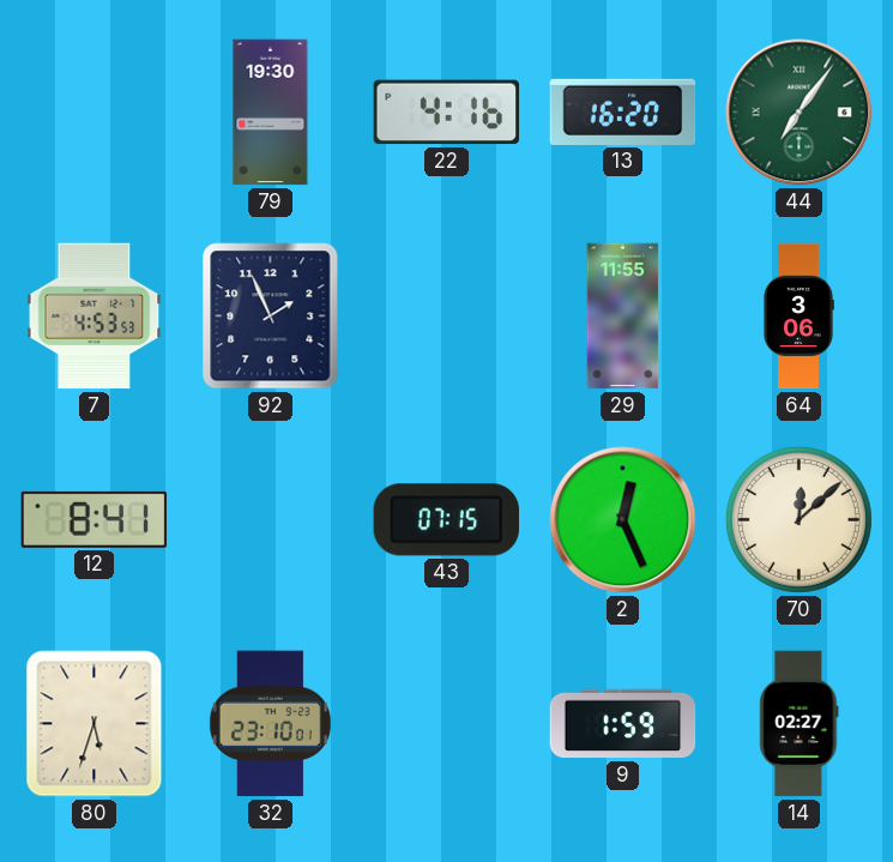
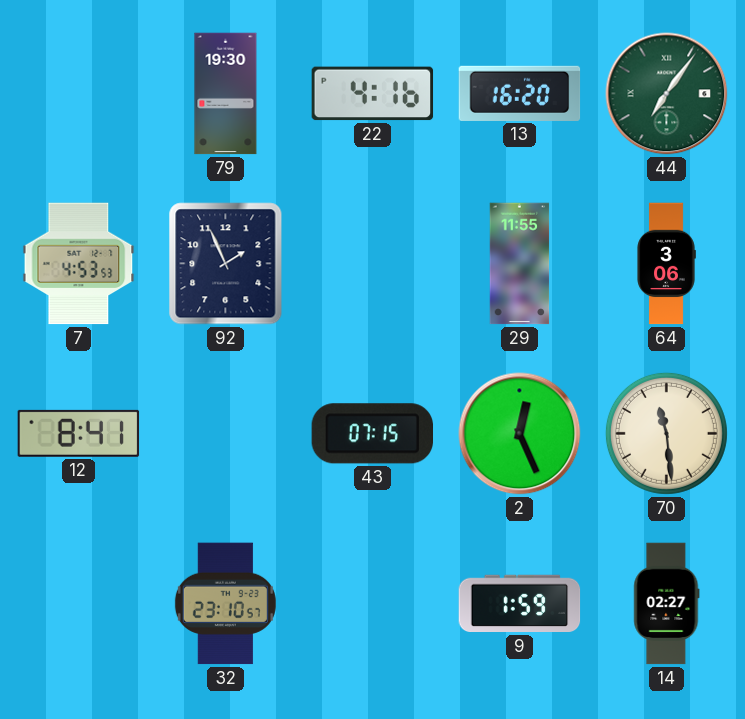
70: 12:08 -> 11:29
80: 5:33 -> none
32: 23:10:01 -> 23:10:57
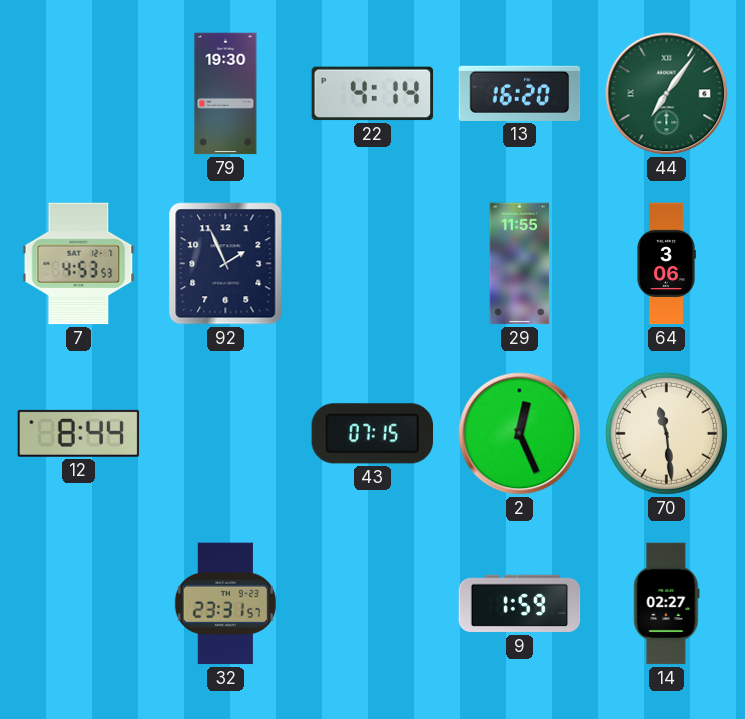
22: 4:16 -> 4:14
12: 8:41 -> 8:44
32: 23:10 -> 23:31
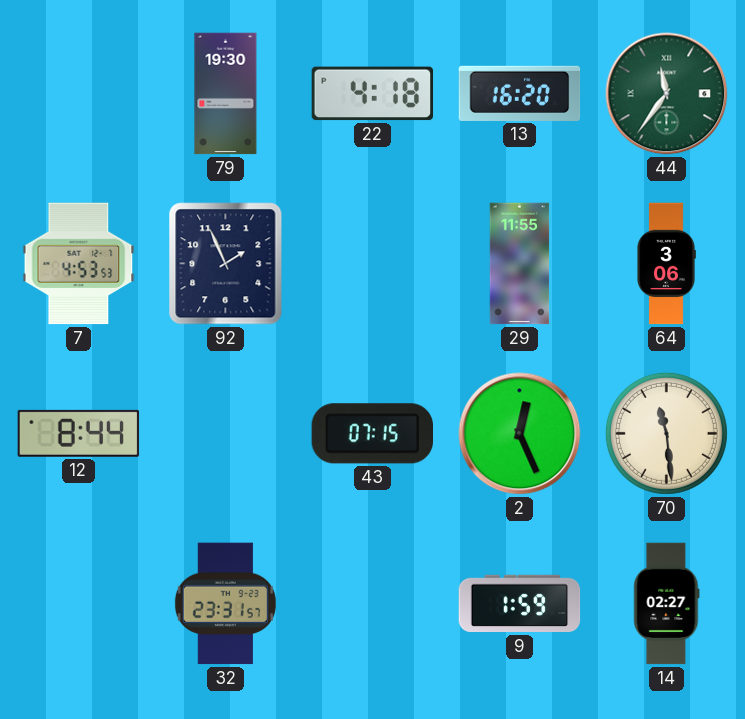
22: 4:14 -> 4:18
44: 7:06 -> 11:36
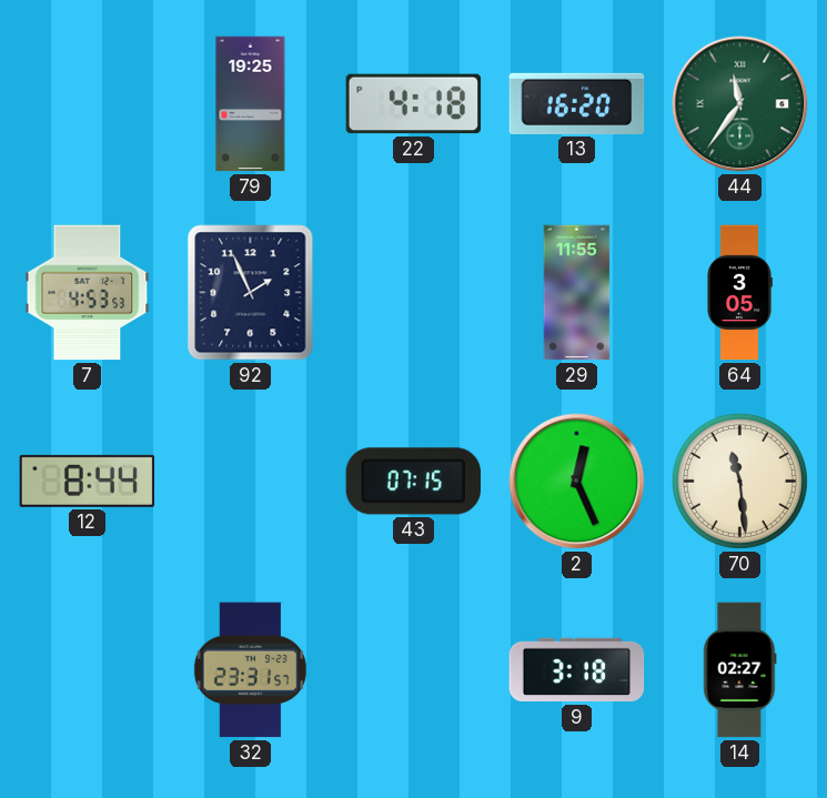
79: 19:30 -> 19:25
64: 3:06 -> 3:05
9: 1:59 -> 3:18
